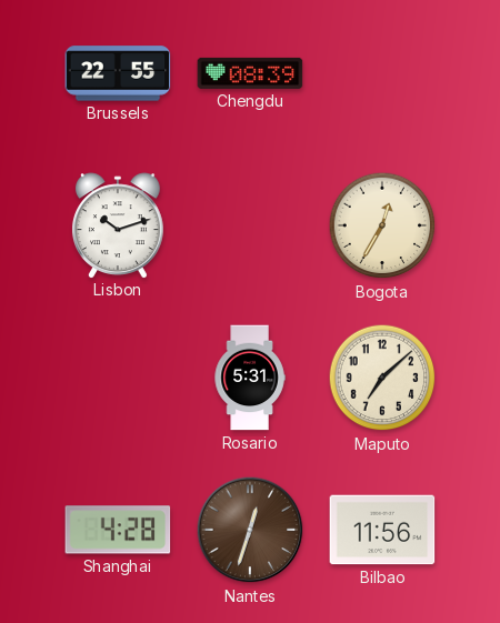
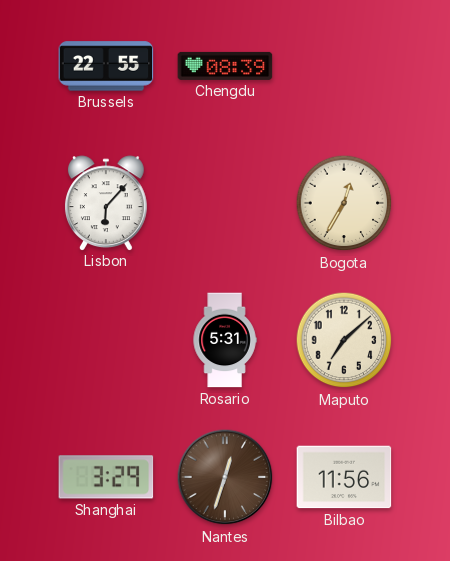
Lisbon: 10:12 -> 6:07
Shanghai: 4:28 -> 3:29
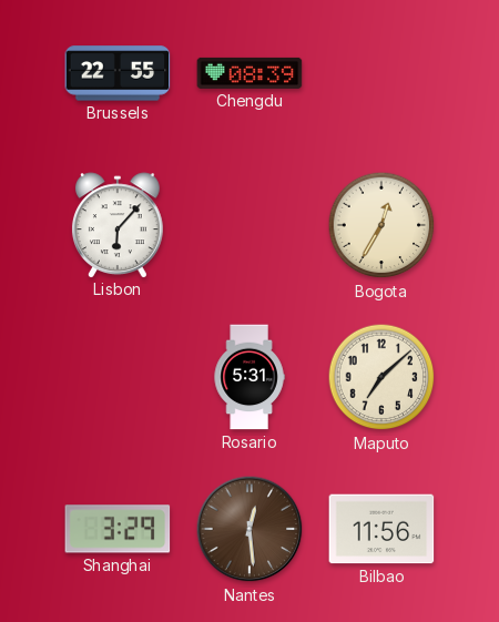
Nantes: 12:33 -> 12:29
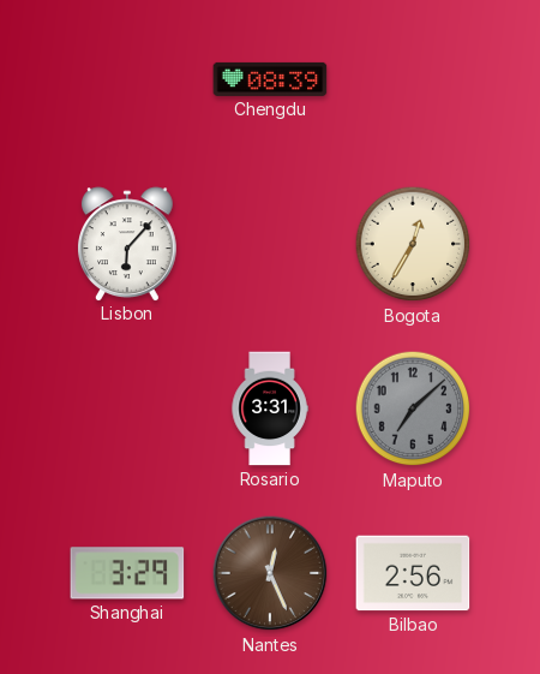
Brussels: 22:55 -> none
Rosario: 5:31 -> 3:31
Maputo dial: cream -> grey
Nantes: 12:29 -> 12:26
Bilbao: 11:56 -> 2:56
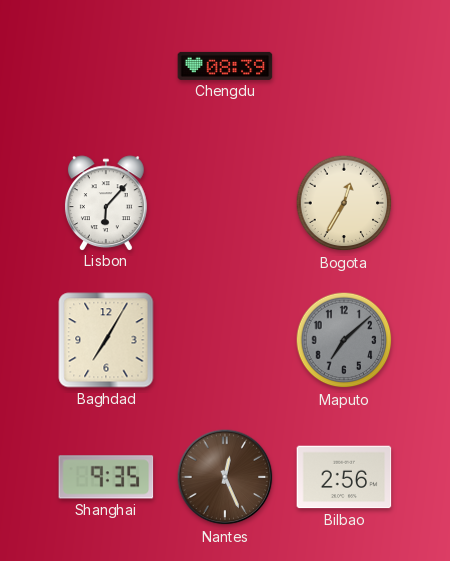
Baghdad: none -> 7:05
Rosario: 3:31 -> none
Shanghai: 3:29 -> 9:35
